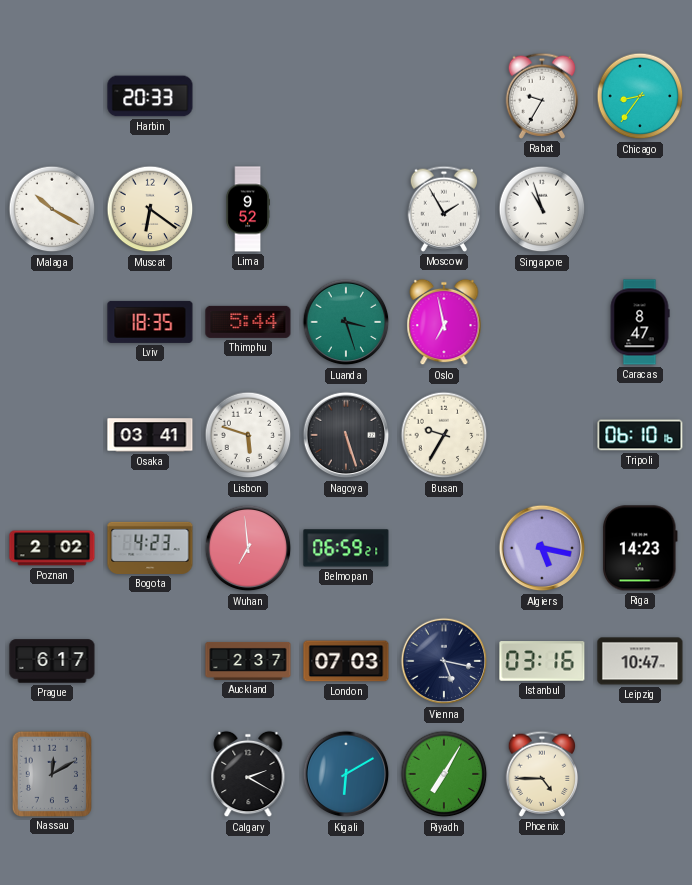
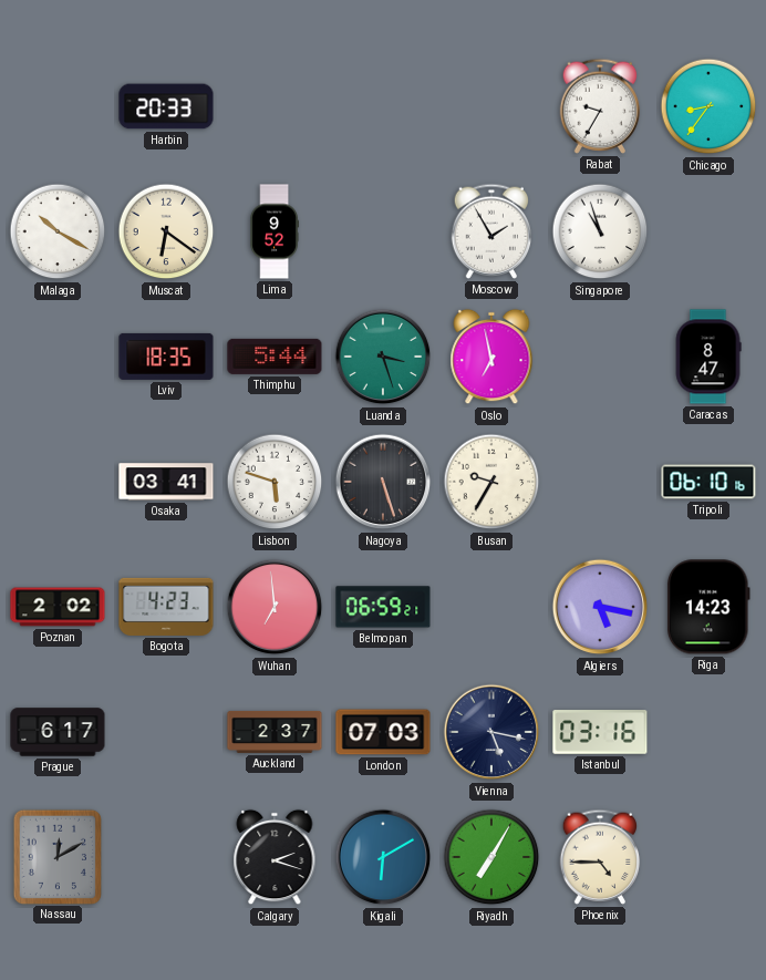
Leipzig: 10:47 -> none
Calgary: 2:20 -> 2:18
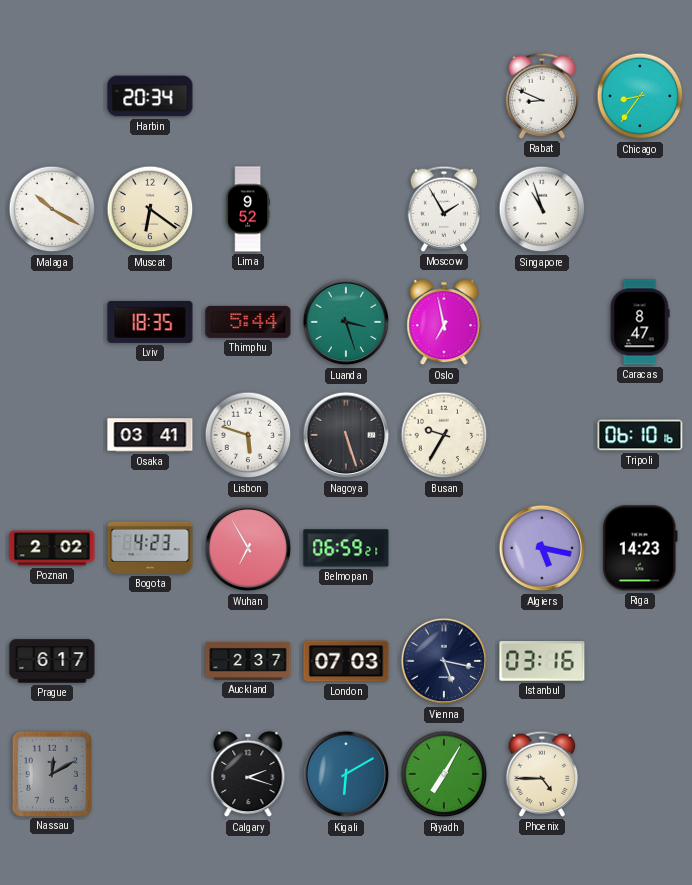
Harbin: 20:33 -> 20:34
Rabat: 9:35 -> 8:49
Wuhan: 6:59 -> 6:55
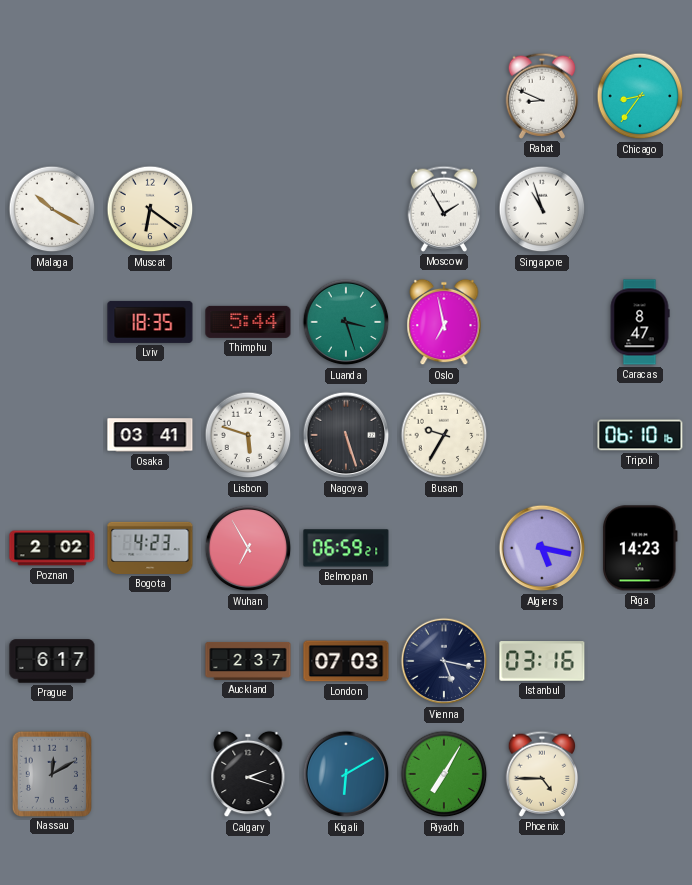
Harbin: 20:34 -> none
Lima: 9:52 -> none
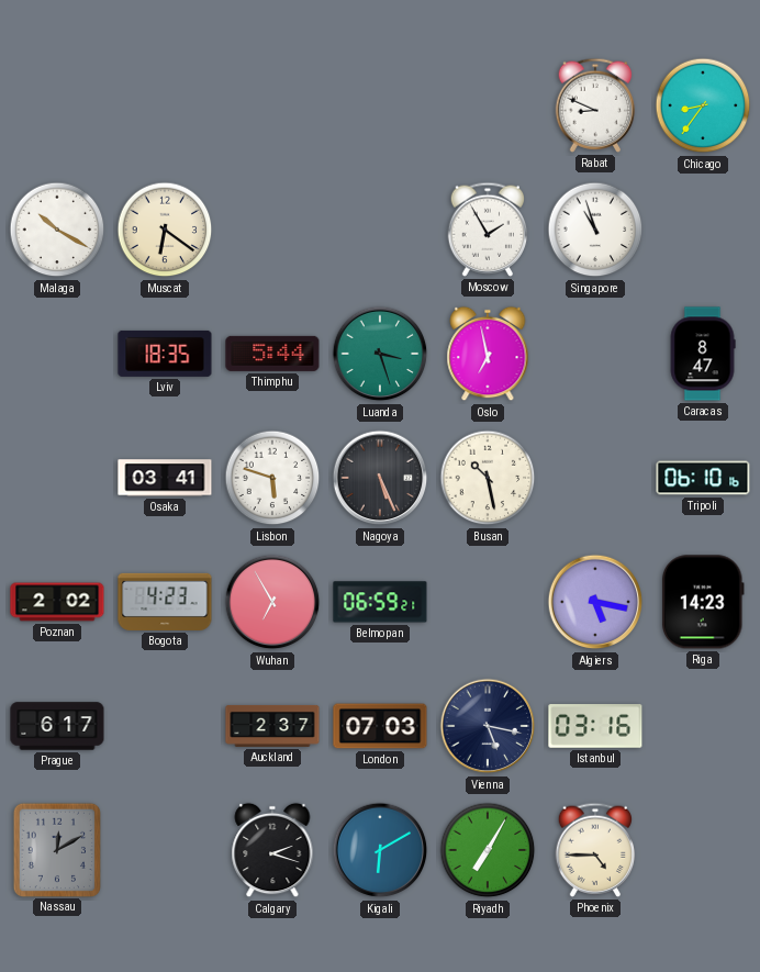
Nagoya: 5:27 -> 5:26
Busan: 9:35 -> 10:28
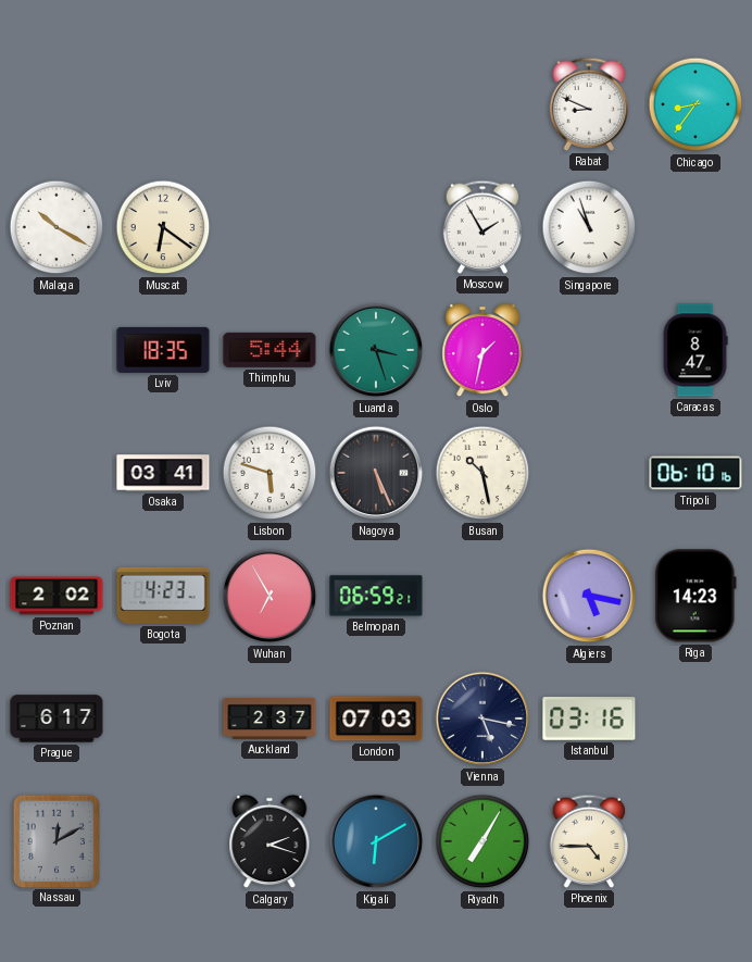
Oslo: 6:58 -> 1:32
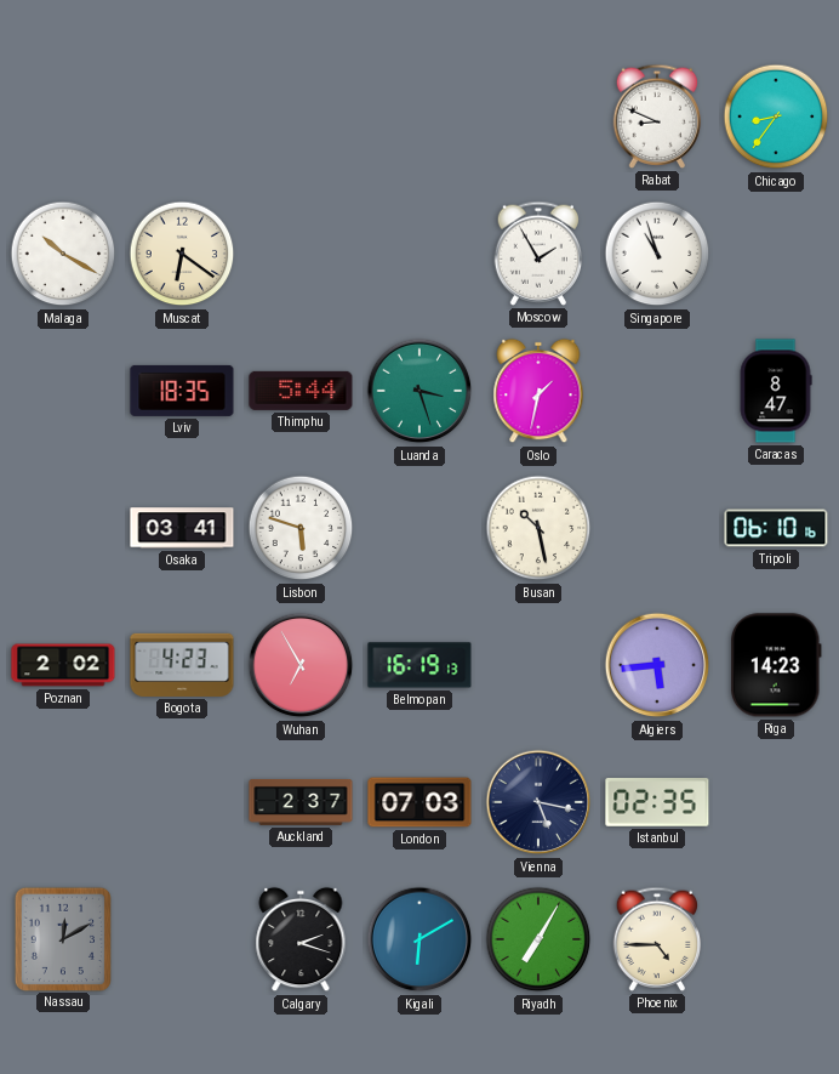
Nagoya: 5:26 -> none
Belmopan: 06:59 -> 16:19
Algiers: 5:17 -> 5:44
Prague: 6:17 -> none
Istanbul: 03:16 -> 02:35
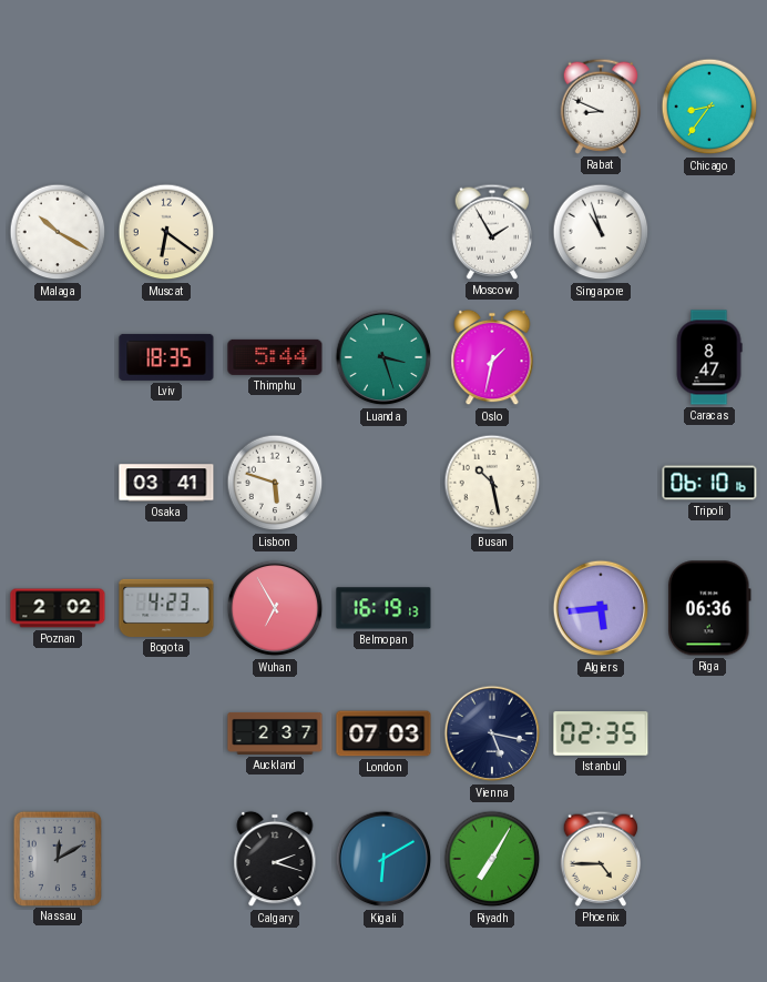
Riga: 14:23 -> 06:36
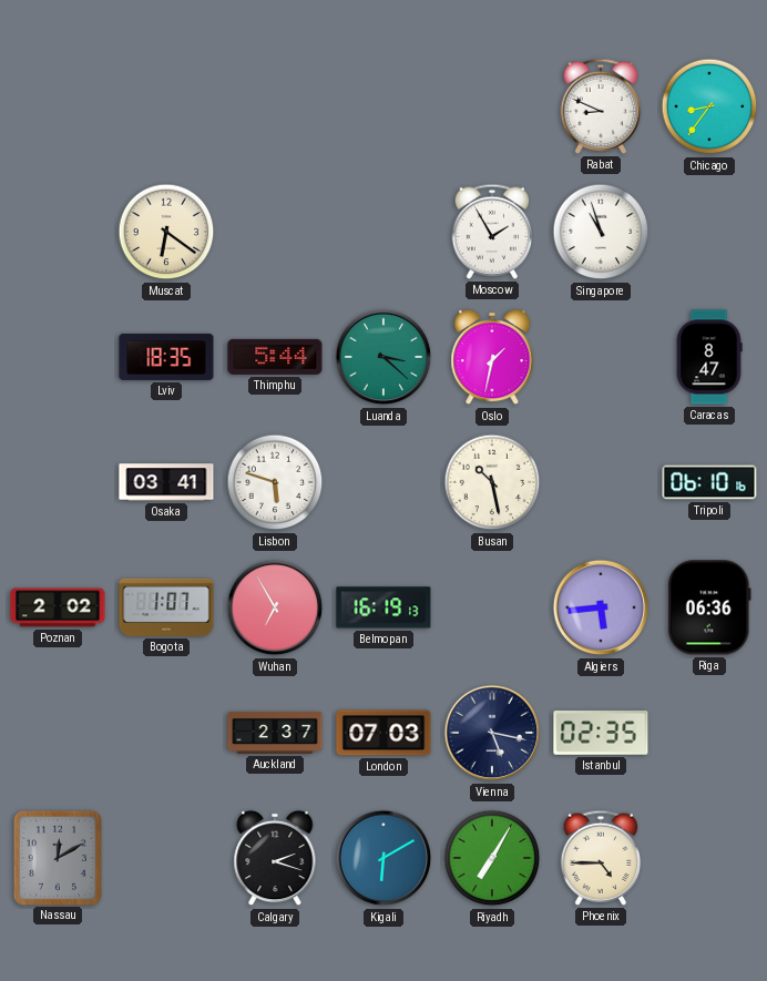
Malaga: 10:20 -> none
Luanda: 3:27 -> 3:22
Bogota: 4:23 -> 1:07
